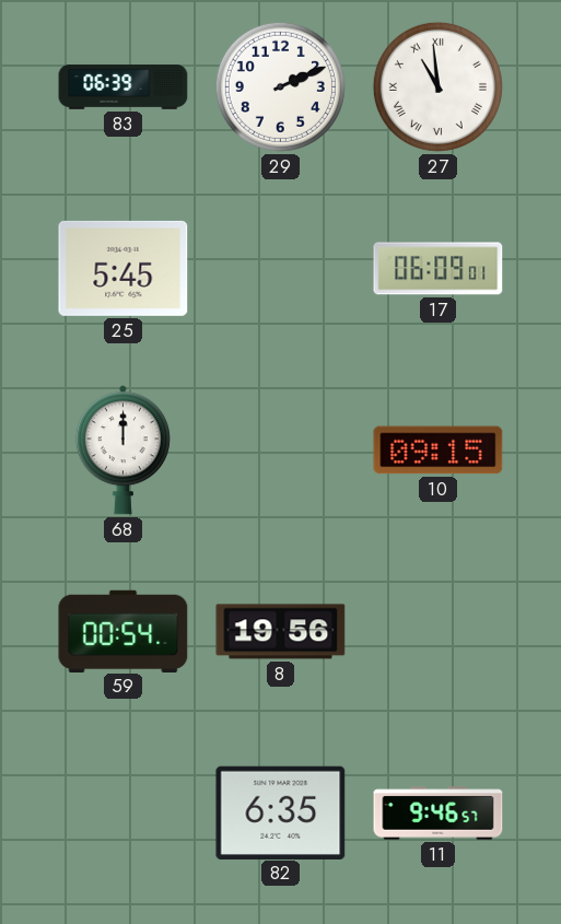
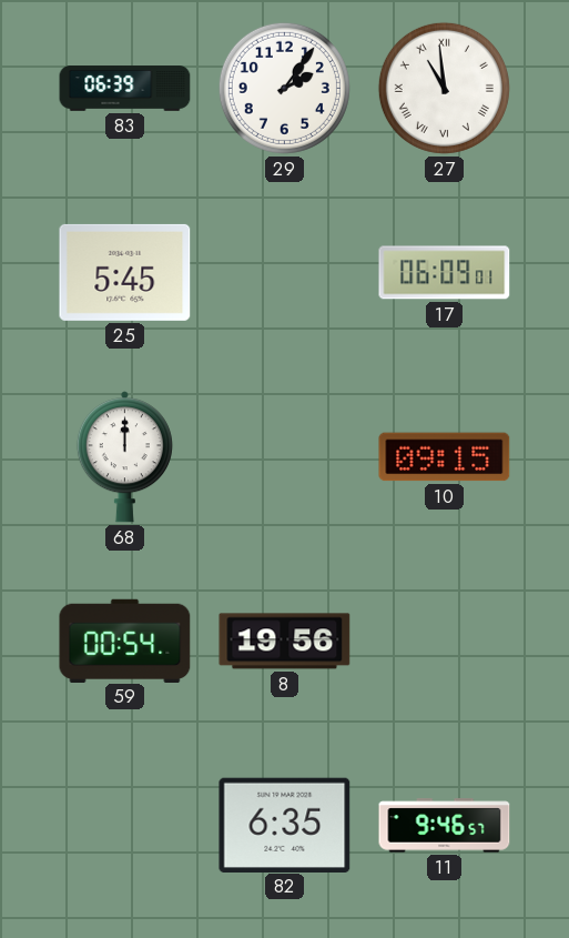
29: 2:11 -> 2:06
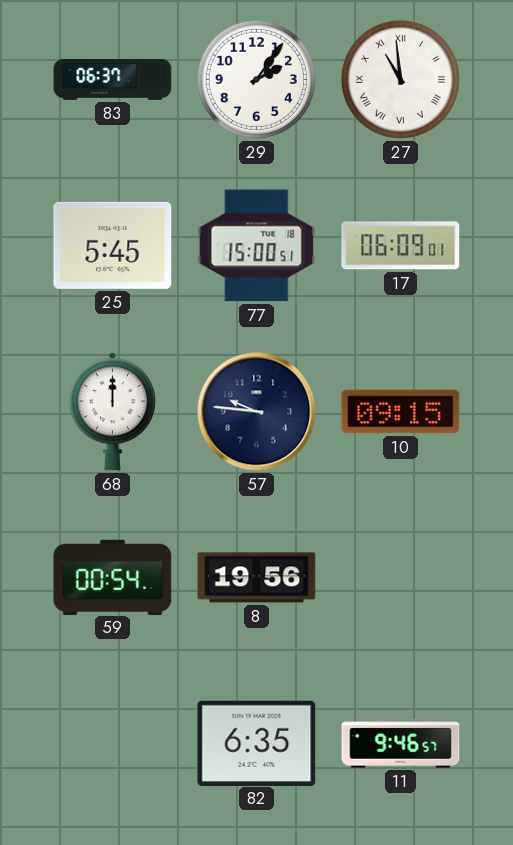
83: 06:39 -> 06:37
77: none -> 15:00
57: none -> 9:46
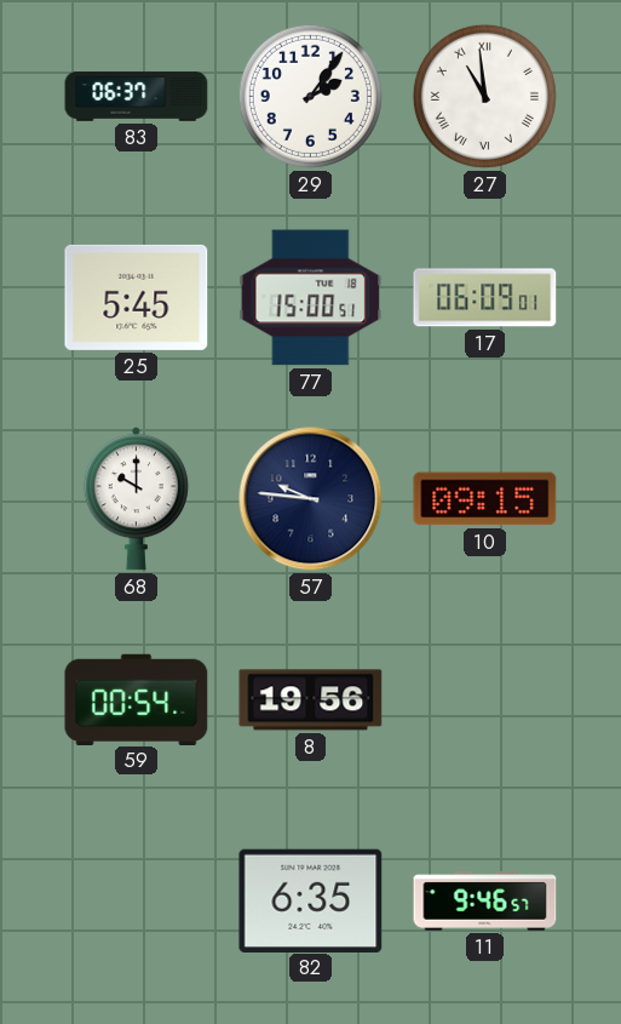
68: 12:00 -> 10:00
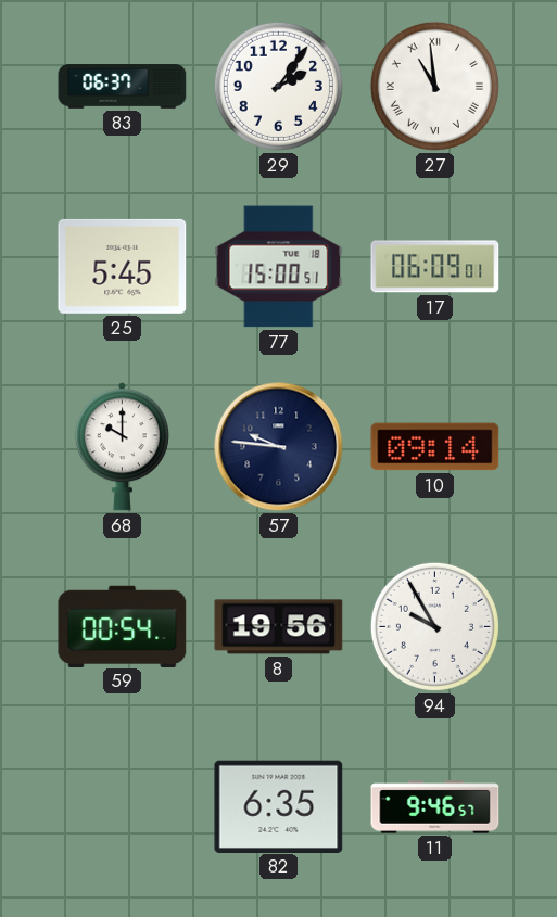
10: 09:15 -> 09:14
94: none -> 9:55
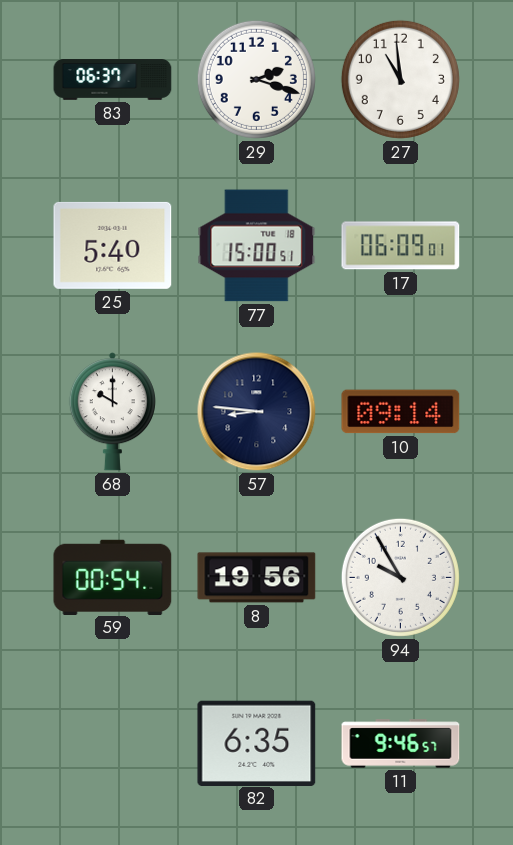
29: 2:06 -> 2:18
27 numerals: Roman -> Arabic
25: 5:45 -> 5:40
57: 9:46 -> 8:46
